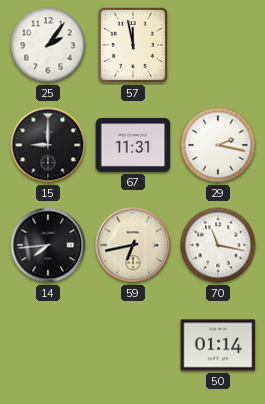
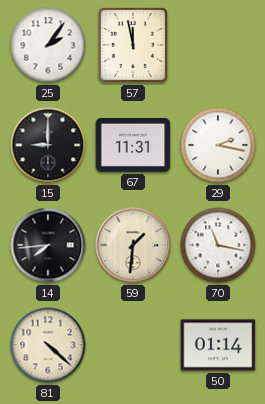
59: 6:43 -> 1:31
81: none -> 4:22
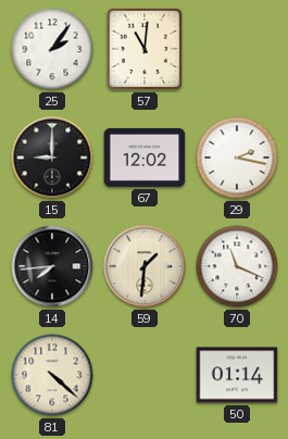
57: 11:58 -> 11:01
67: 11:31 -> 12:02
70: 11:17 -> 11:19
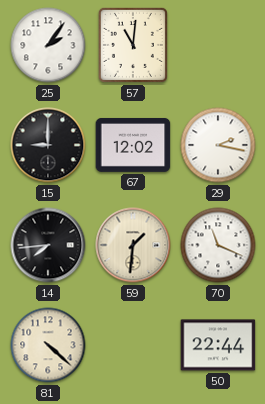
50: 01:14 -> 22:44
